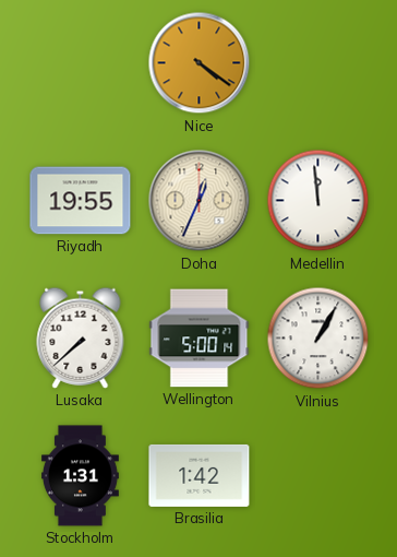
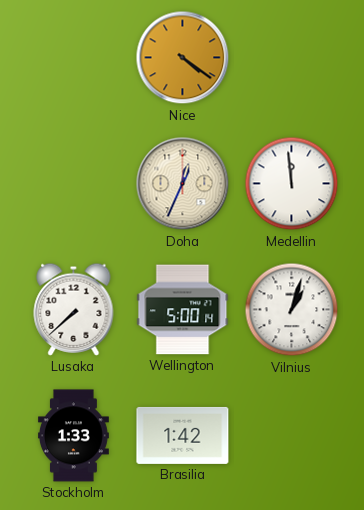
Riyadh: 19:55 -> none
Vilnius: 1:05 -> 1:03
Stockholm: 1:31 -> 1:33
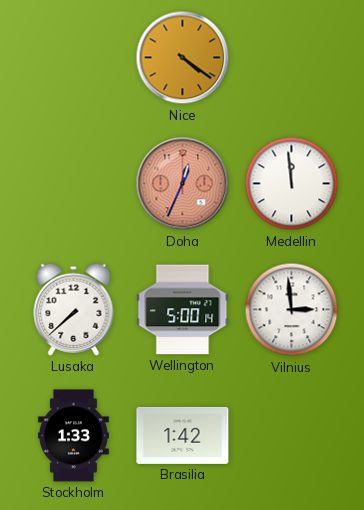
Doha dial: cream -> salmon
Vilnius: 1:03 -> 2:59
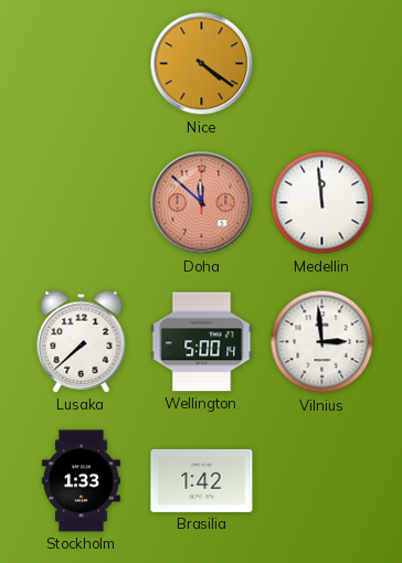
Doha: 12:34 -> 11:52
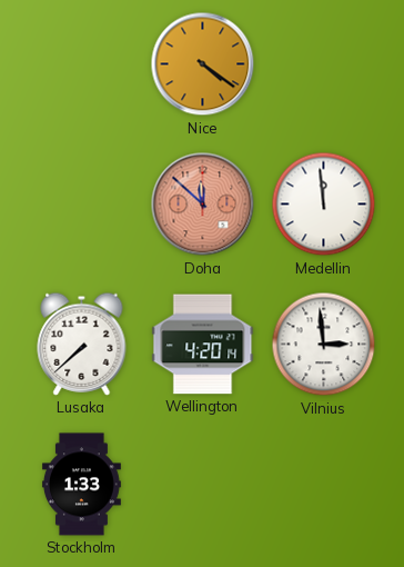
Wellington: 5:00 -> 4:20
Brasilia: 1:42 -> none
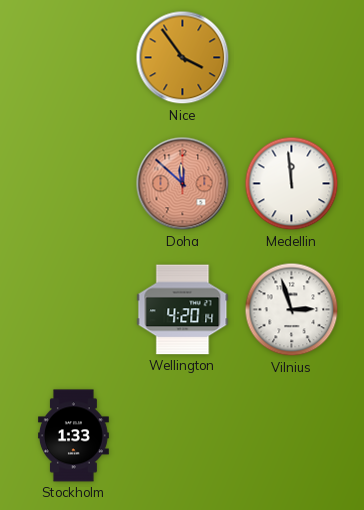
Nice: 4:21 -> 3:54
Lusaka: 7:38 -> none
Vilnius: 2:59 -> 2:57
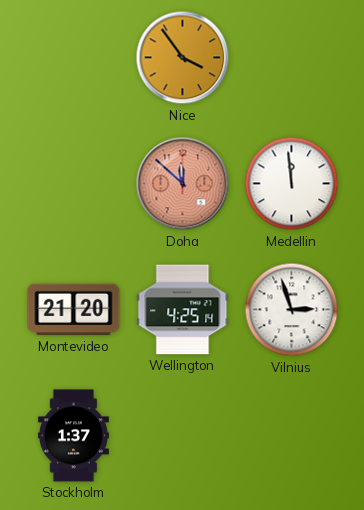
Montevideo: none -> 21:20
Wellington: 4:20 -> 4:25
Stockholm: 1:33 -> 1:37
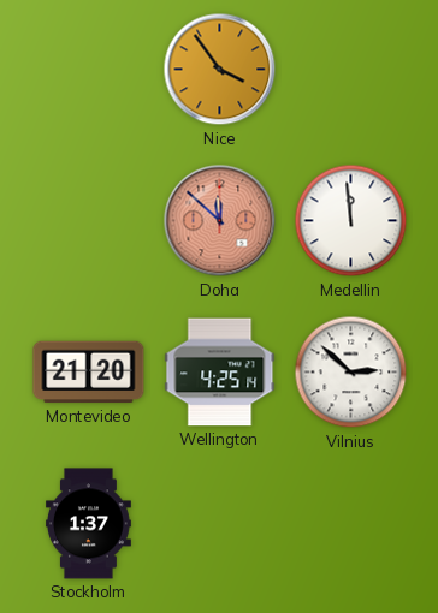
Vilnius: 2:57 -> 2:52
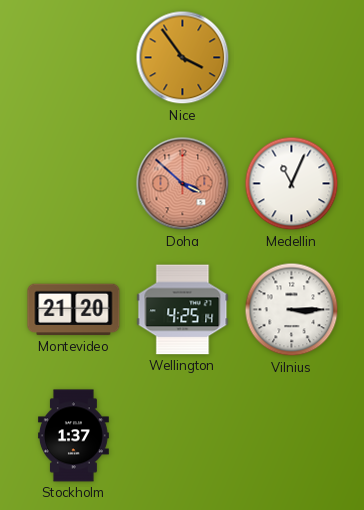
Doha: 11:52 -> 3:52
Medellin: 11:59 -> 11:04
Vilnius: 2:52 -> 3:15
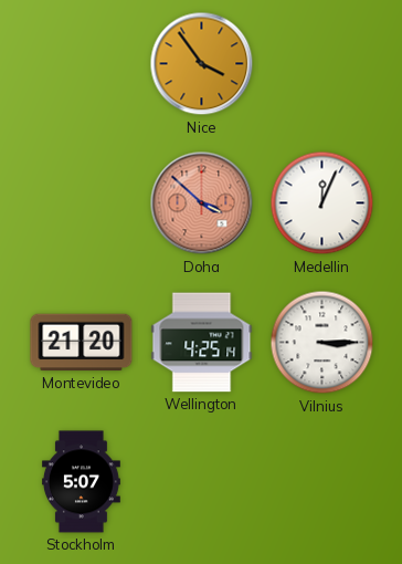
Medellin: 11:04 -> 12:04
Stockholm: 1:37 -> 5:07
